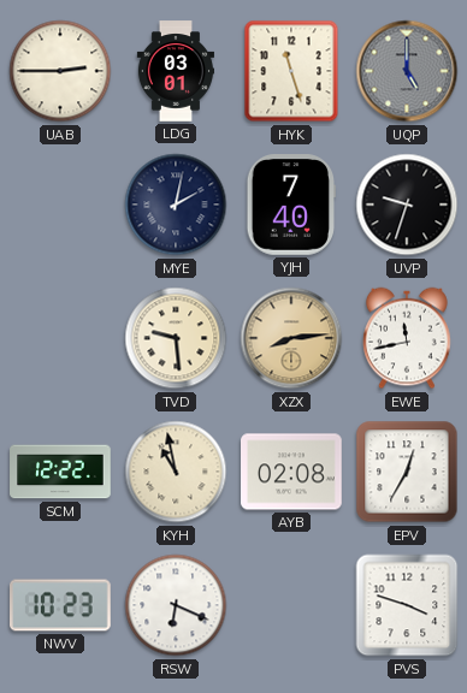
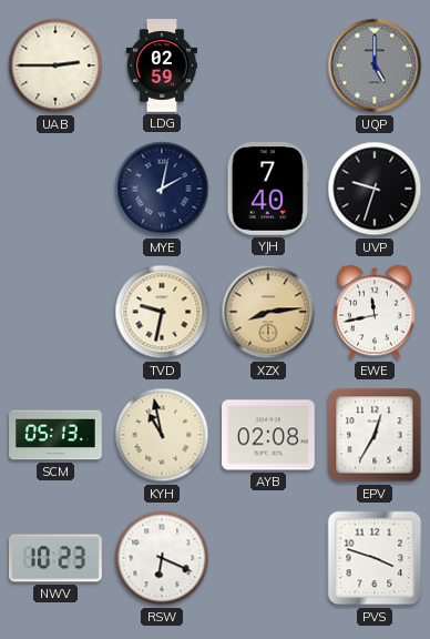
LDG: 03:01 -> 02:59
HYK: 11:27 -> none
TVD: 9:29 -> 9:32
SCM: 12:22 -> 05:13
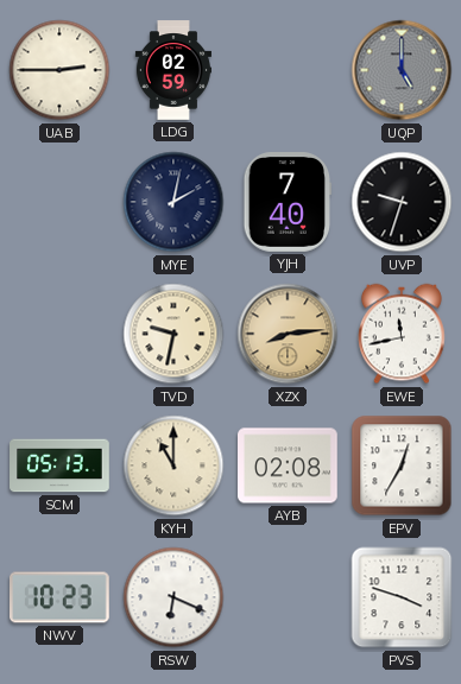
KYH: 10:58 -> 11:00
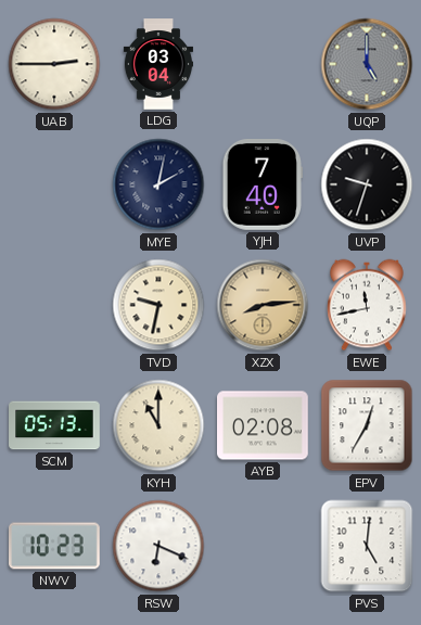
LDG: 02:59 -> 03:04
PVS: 3:48 -> 5:01
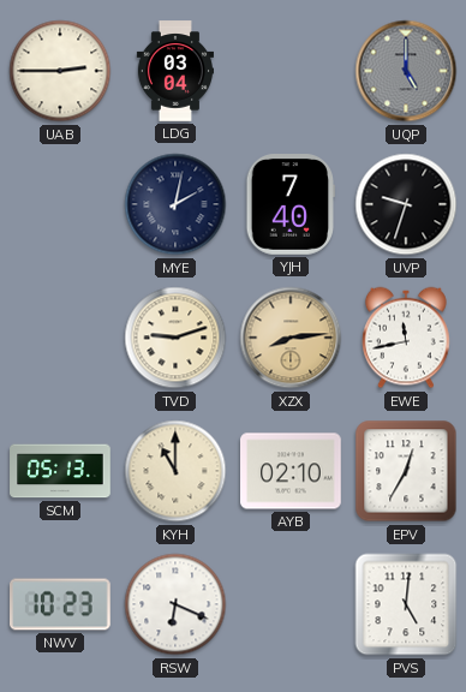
TVD: 9:32 -> 9:12
AYB: 02:08 -> 02:10
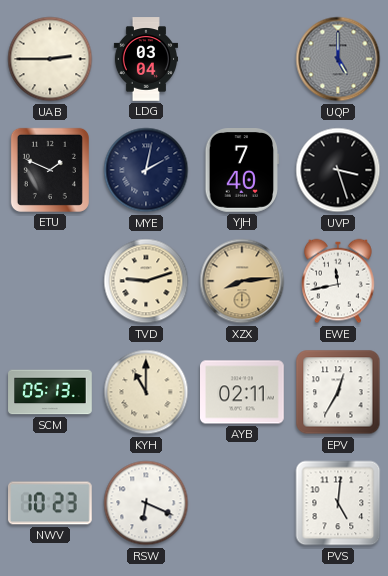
ETU: none -> 1:49
UVP: 9:33 -> 3:27
AYB: 02:10 -> 02:11
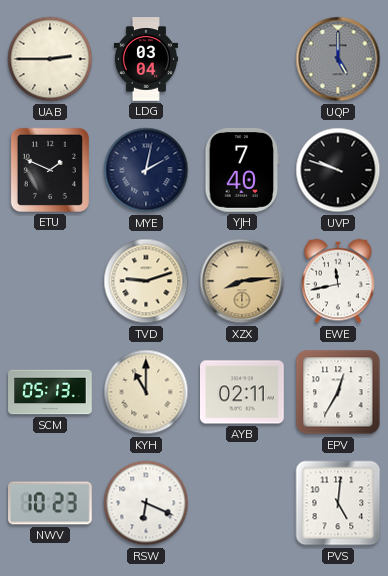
UVP: 3:27 -> 9:48
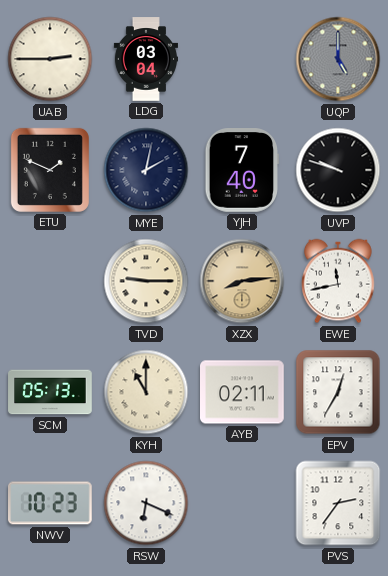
TVD: 9:12 -> 9:15
PVS: 5:01 -> 2:36
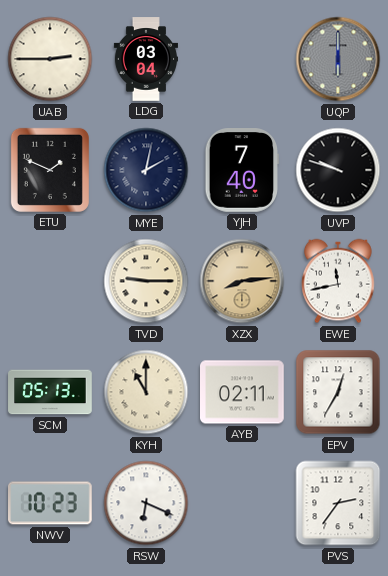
UQP: 5:00 -> 6:00
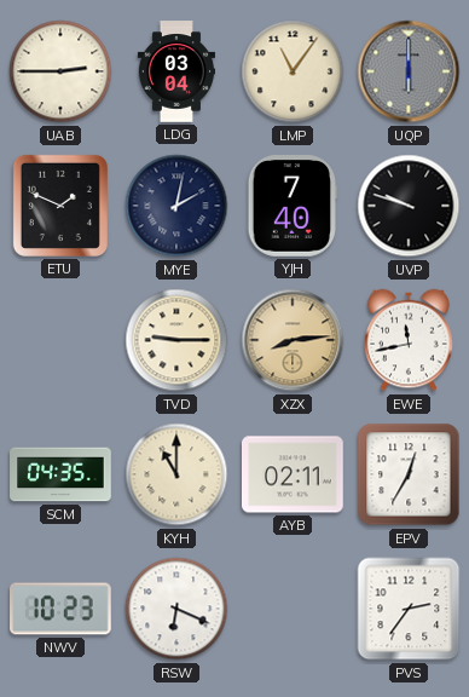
LMP: none -> 11:06
SCM: 05:13 -> 04:35
